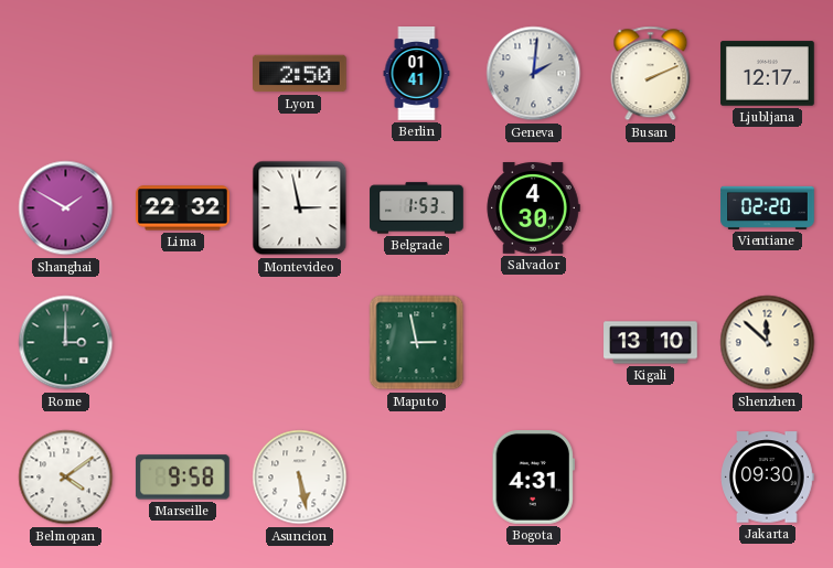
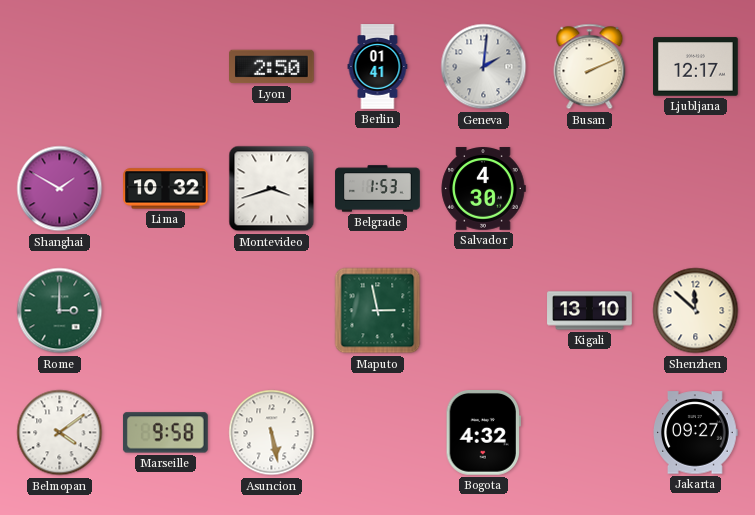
Lima: 22:32 -> 10:32
Montevideo: 2:58 -> 3:42
Vientiane: 02:20 -> none
Bogota: 4:31 -> 4:32
Jakarta: 09:30 -> 09:27
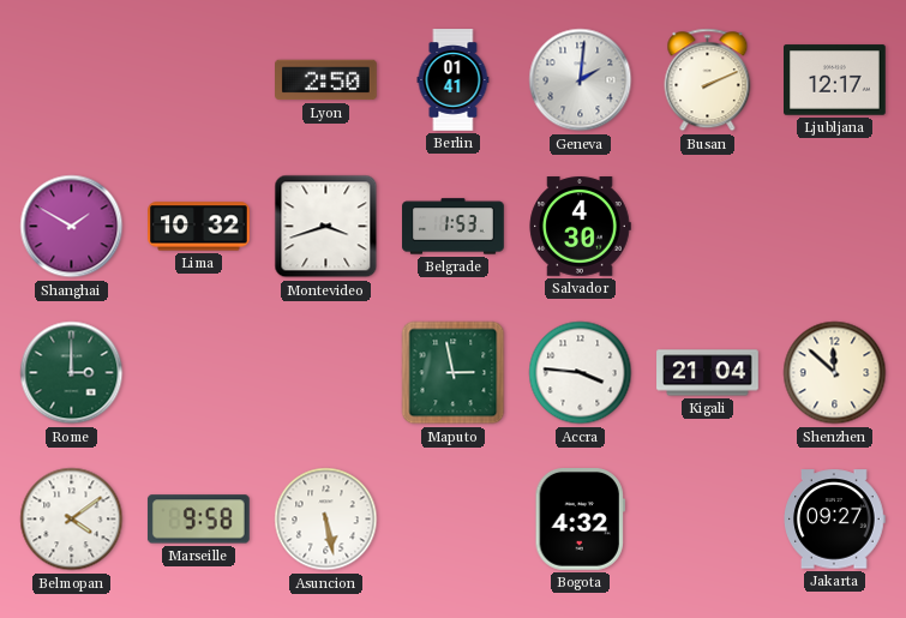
Accra: none -> 3:46
Kigali: 13:10 -> 21:04
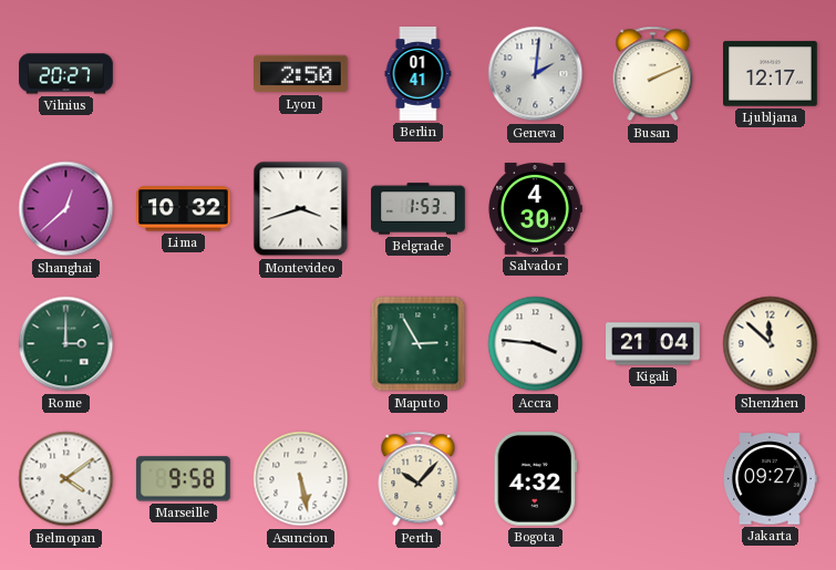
Vilnius: none -> 20:27
Shanghai: 1:50 -> 12:38
Maputo: 2:58 -> 2:55
Perth: none -> 10:07
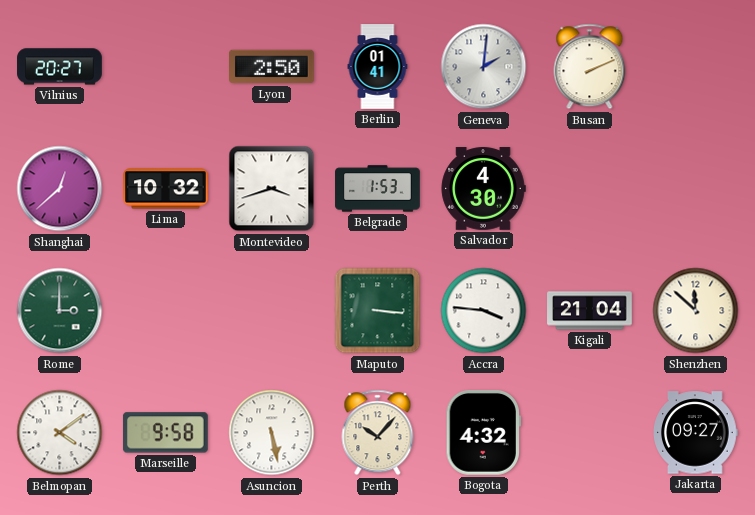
Ljubljana: 12:17 -> none
Maputo: 2:55 -> 3:16
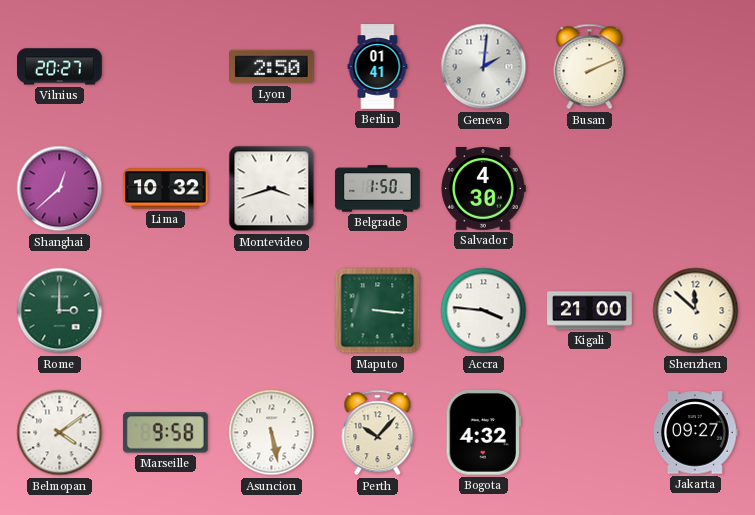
Belgrade: 1:53 -> 1:50
Kigali: 21:04 -> 21:00
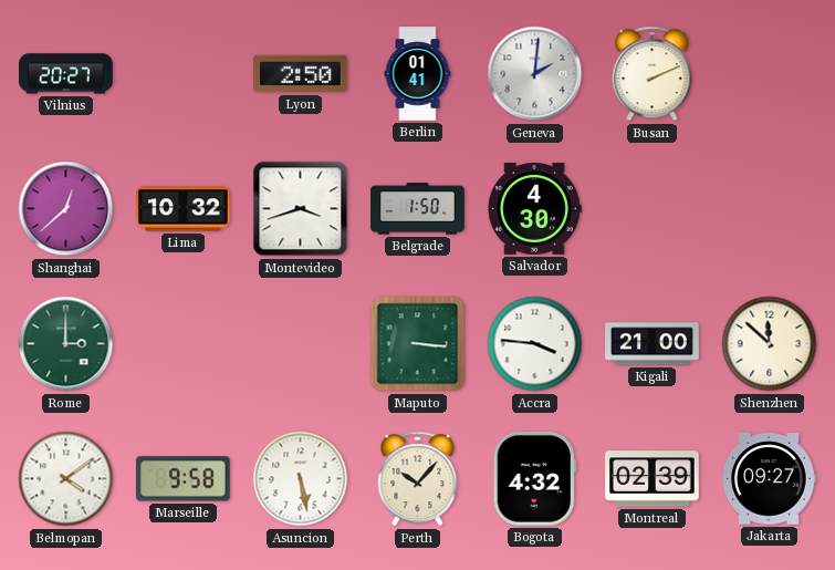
Montreal: none -> 02:39
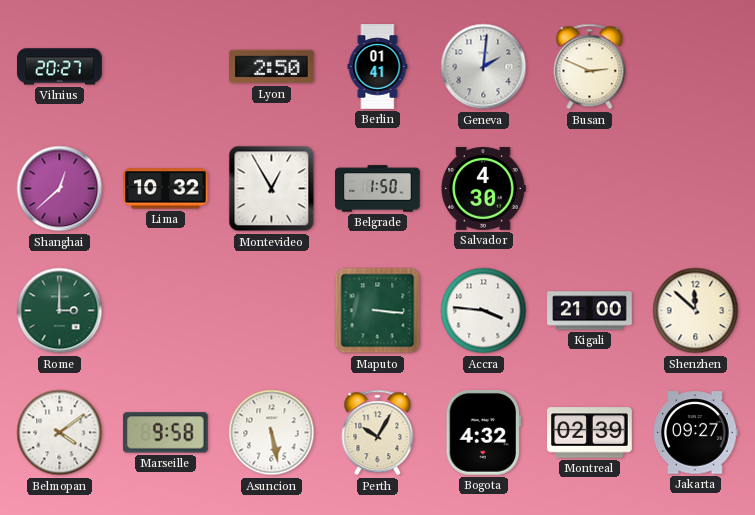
Busan: 2:11 -> 2:49
Montevideo: 3:42 -> 12:55
Perth: 10:07 -> 10:05
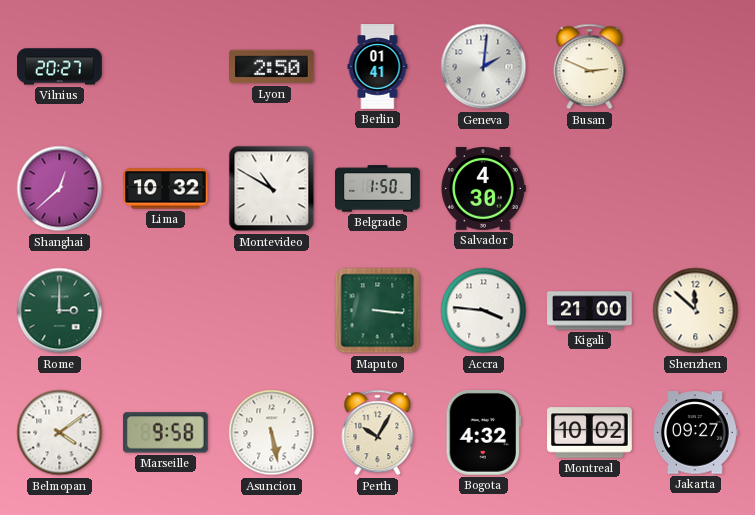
Montevideo: 12:55 -> 10:50
Montreal: 02:39 -> 10:02
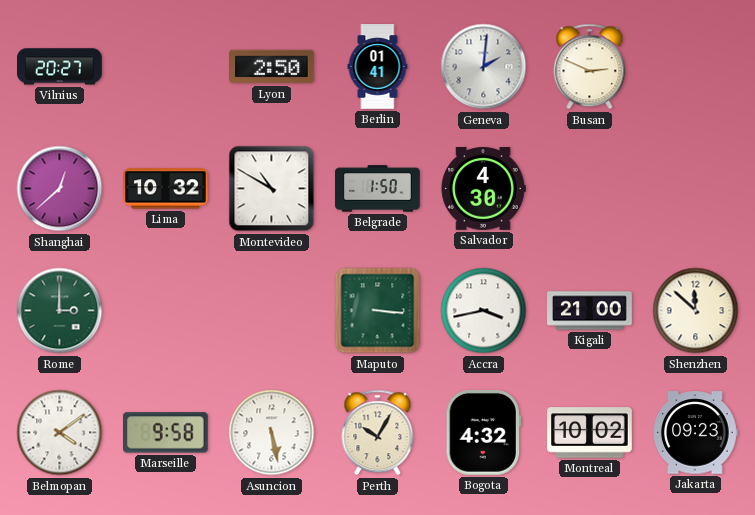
Accra: 3:46 -> 3:43
Jakarta: 09:27 -> 09:23
